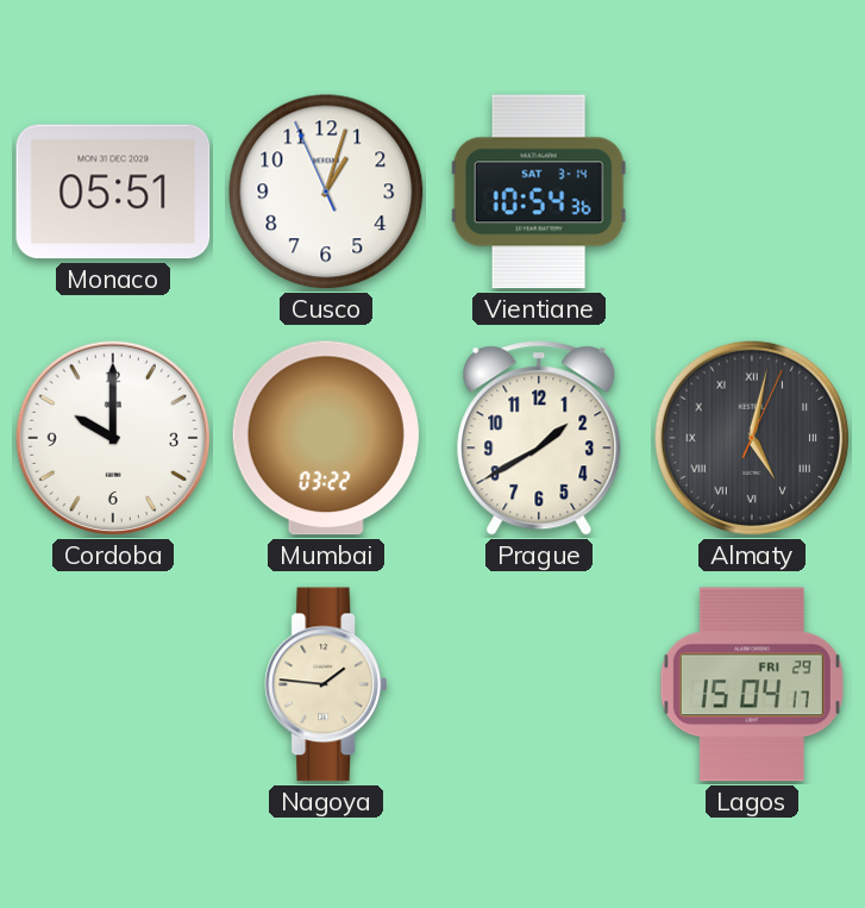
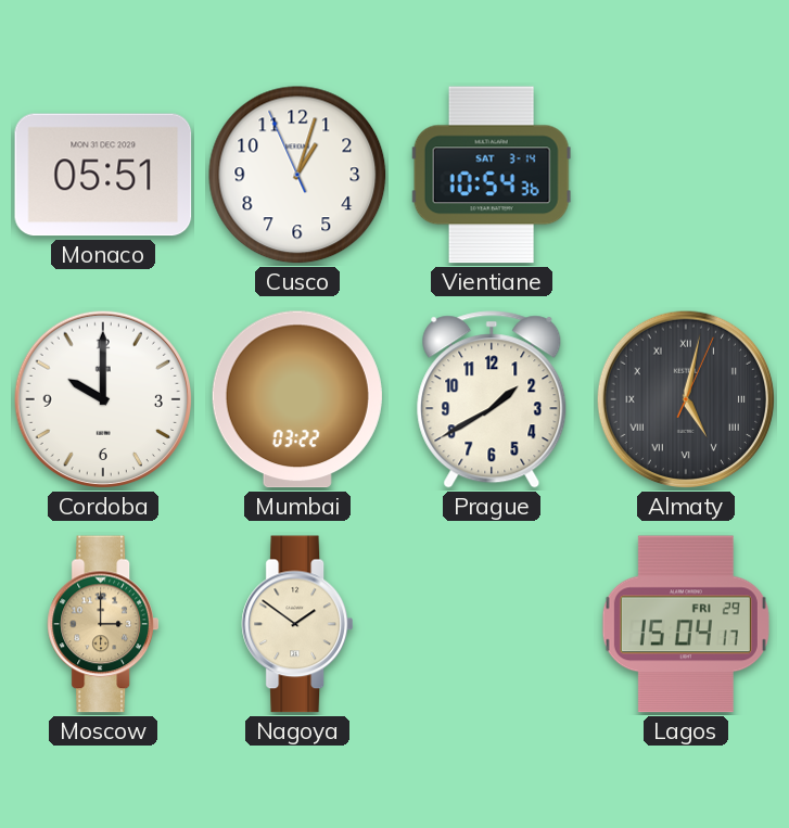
Moscow: none -> 3:00
Nagoya: 1:46 -> 1:51
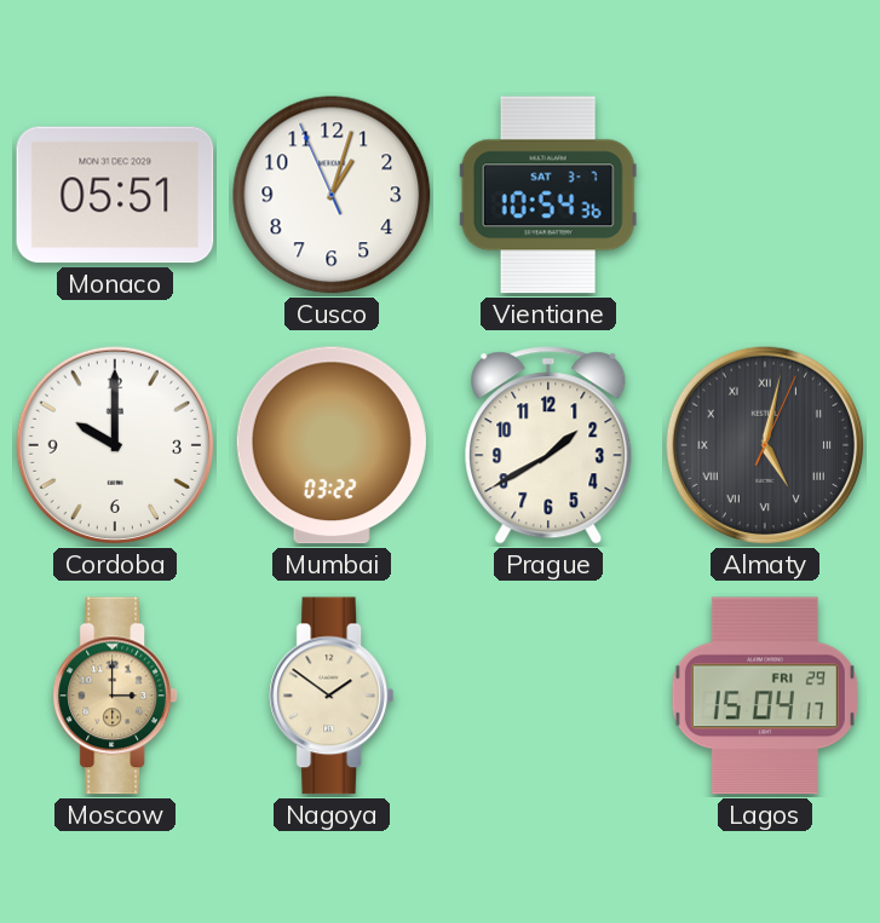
Vientiane date: SAT 3-14 -> SAT 3-7
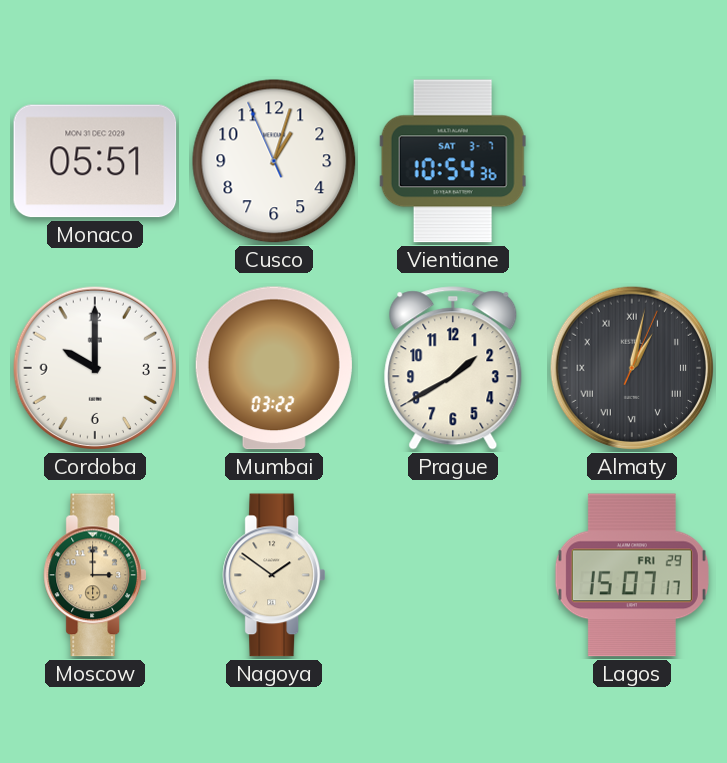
Almaty: 5:02 -> 1:02
Lagos: 15:04 -> 15:07
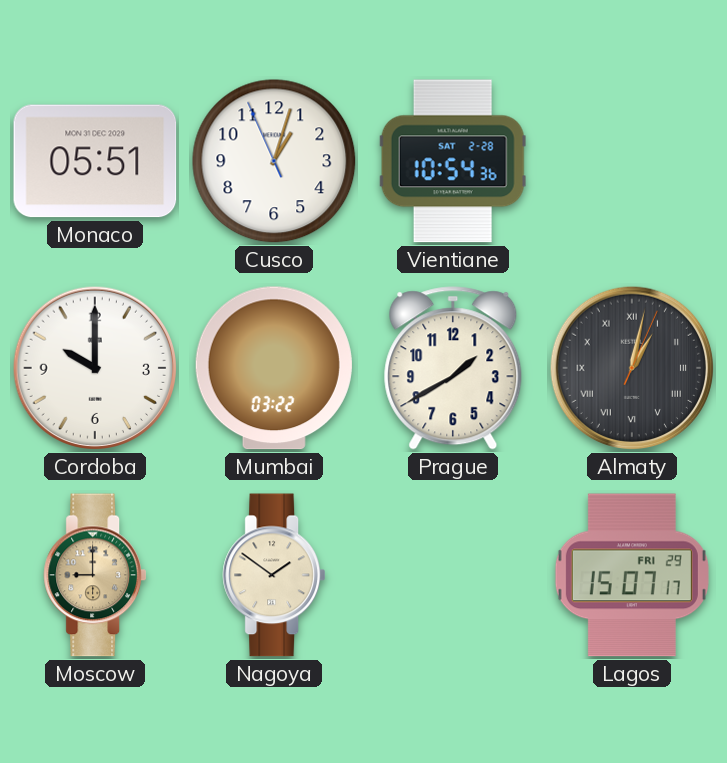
Vientiane date: SAT 3-7 -> SAT 2-28
Moscow: 3:00 -> 9:00
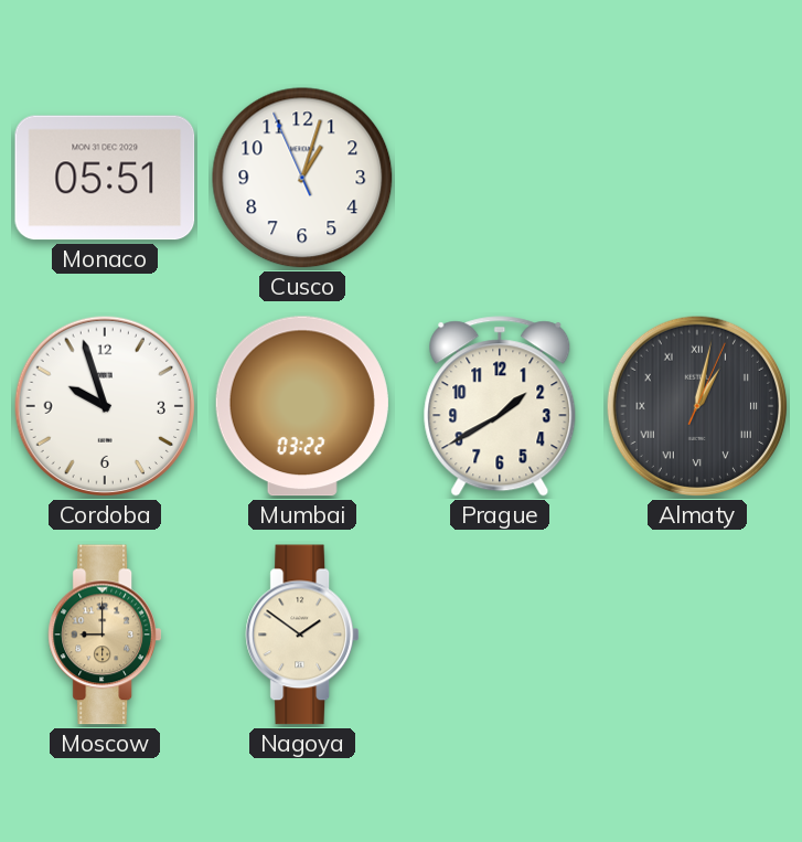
Vientiane: 10:54 -> none
Cordoba: 10:00 -> 9:57
Lagos: 15:07 -> none
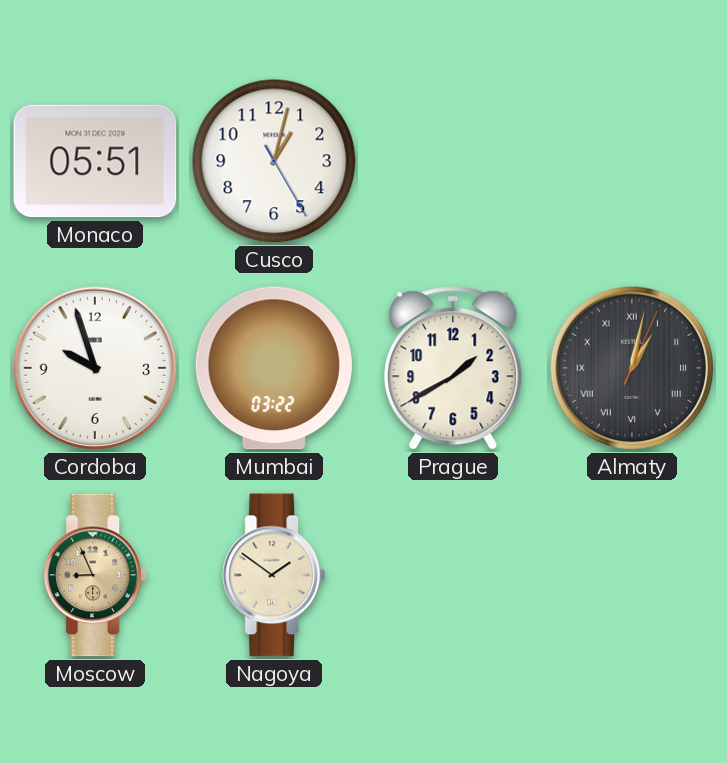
Cusco: 1:02:56 -> 1:02:25
Moscow: 9:00 -> 8:56
